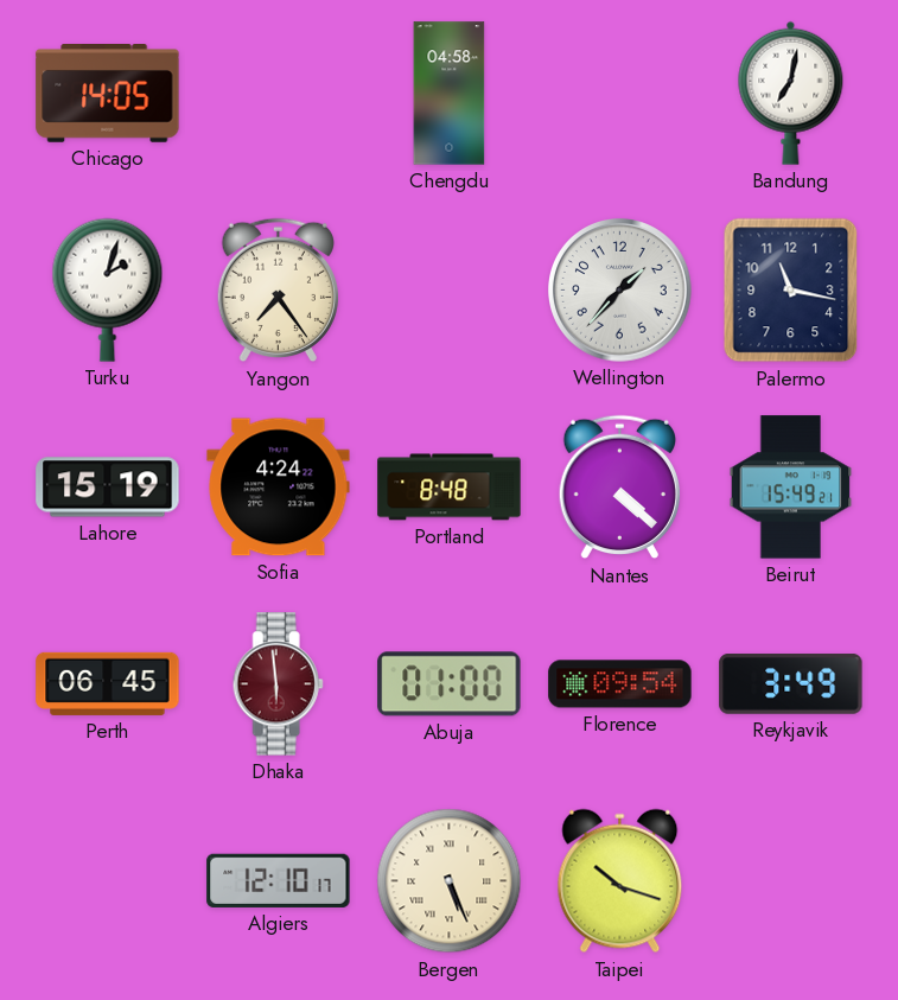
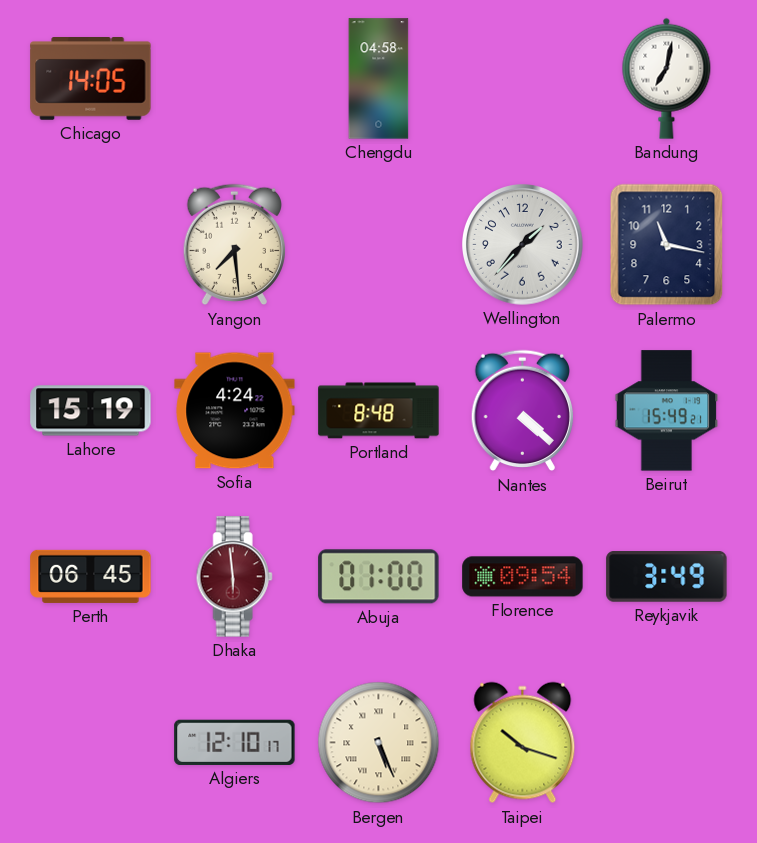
Turku: 2:03 -> none
Yangon: 7:24 -> 7:29
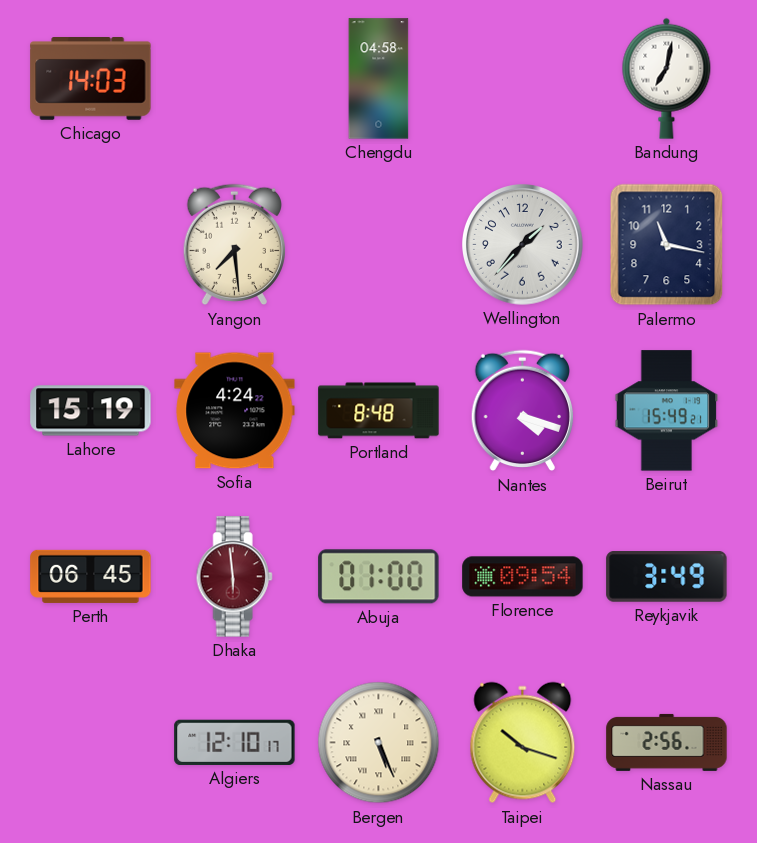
Chicago: 14:05 -> 14:03
Nantes: 4:22 -> 4:18
Nassau: none -> 2:56
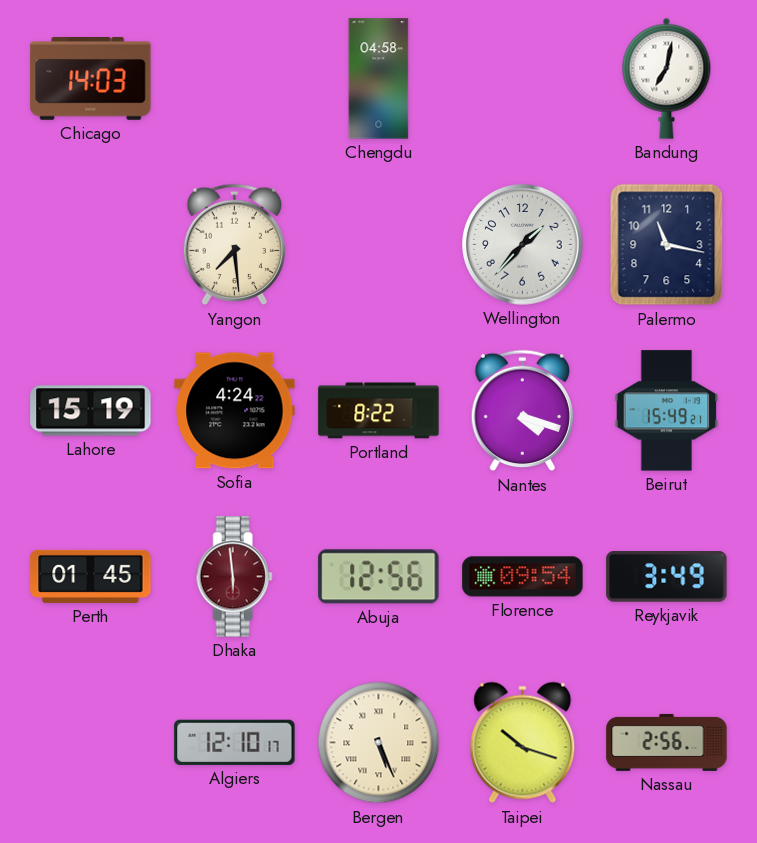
Portland: 8:48 -> 8:22
Perth: 06:45 -> 01:45
Abuja: 01:00 -> 12:56
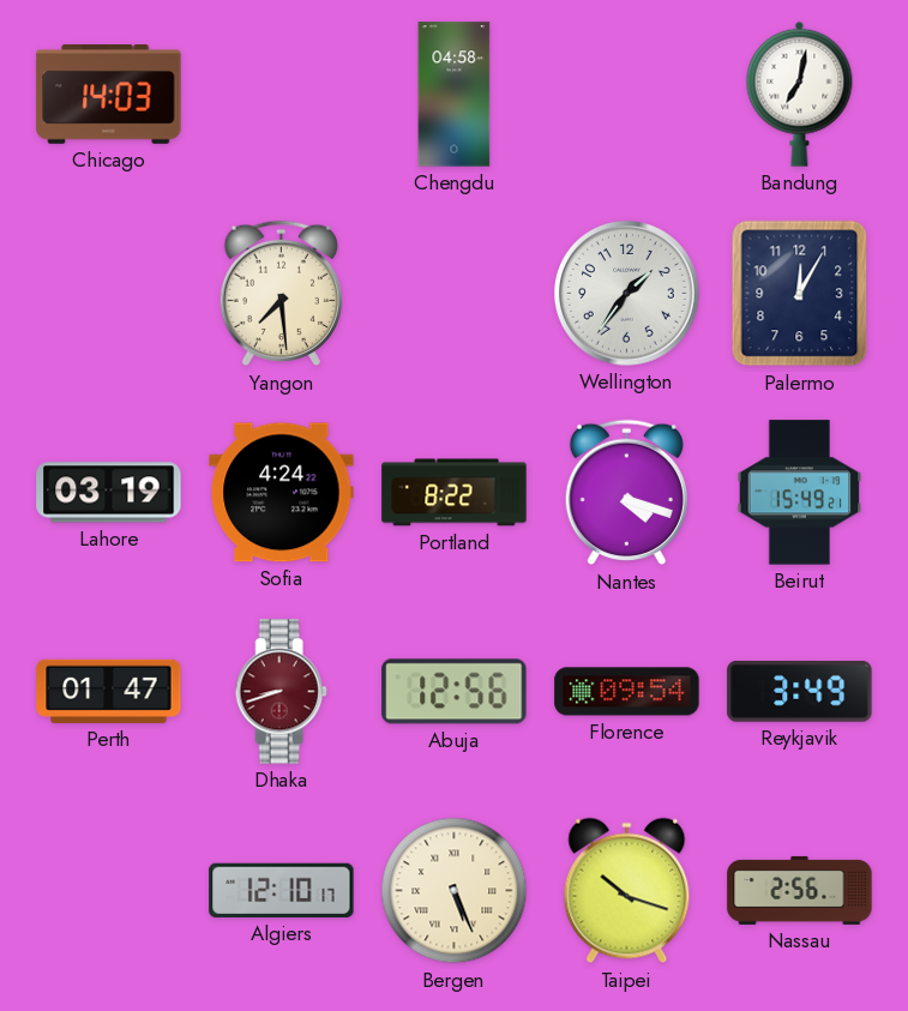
Wellington: 1:37 -> 1:36
Palermo: 11:17 -> 12:05
Lahore: 15:19 -> 03:19
Perth: 01:45 -> 01:47
Dhaka: 5:59 -> 8:42
